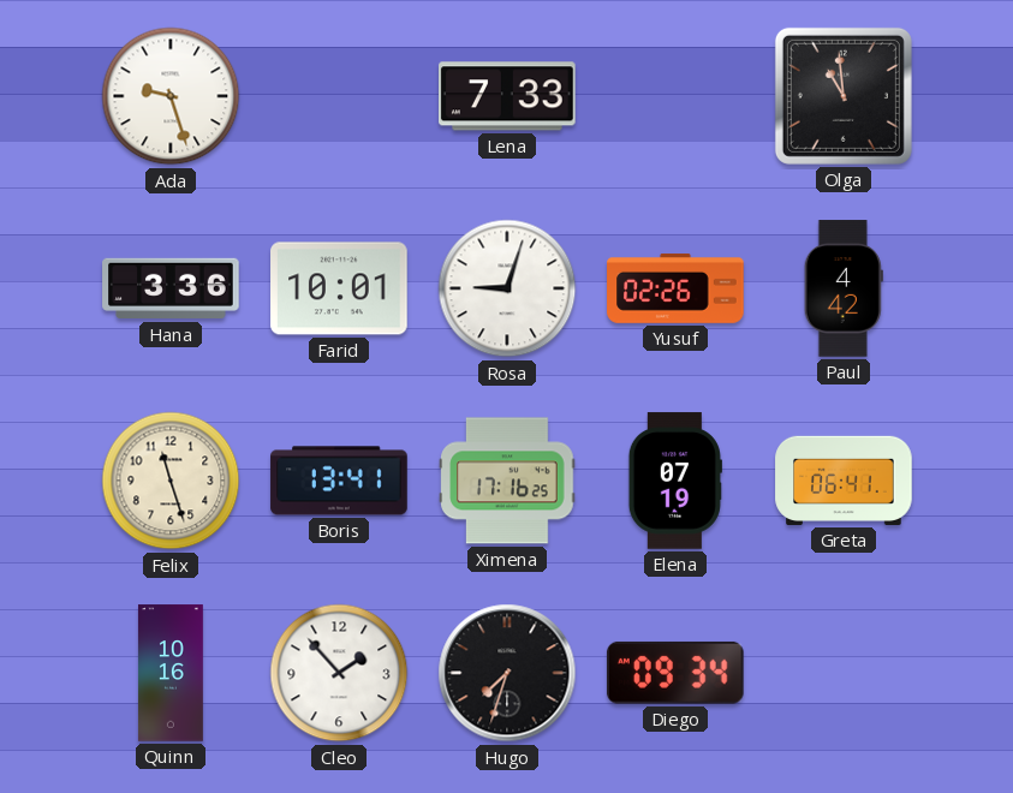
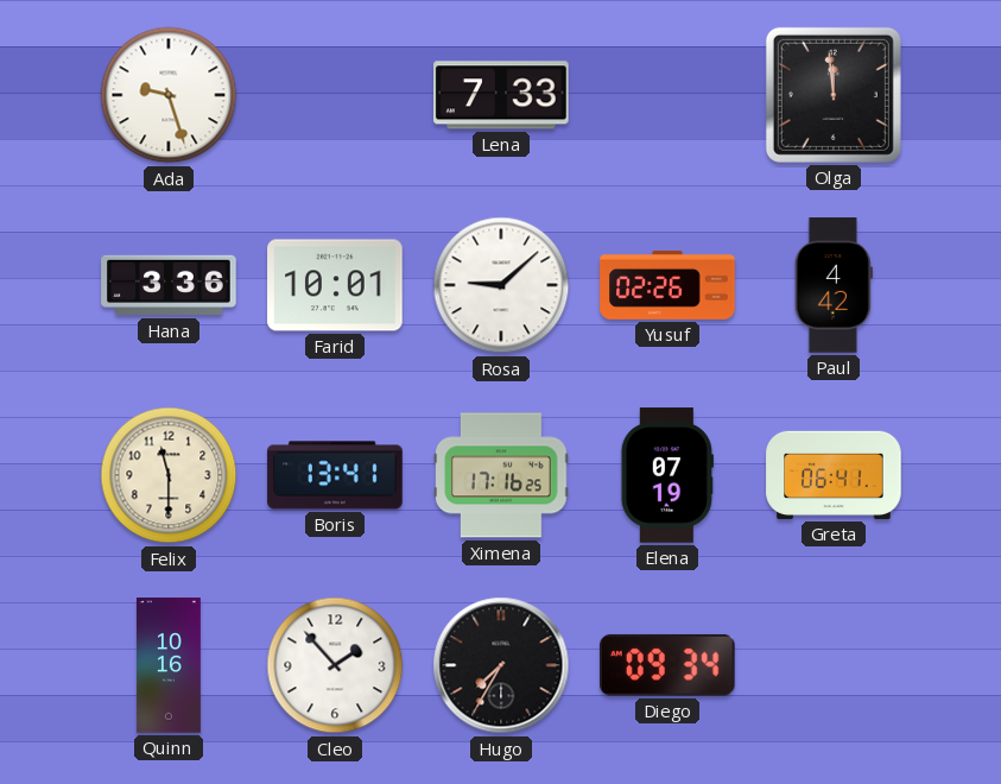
Olga: 10:59 -> 11:59
Rosa: 9:03 -> 9:08
Felix: 11:27 -> 11:30
Hugo: 7:33 -> 7:35
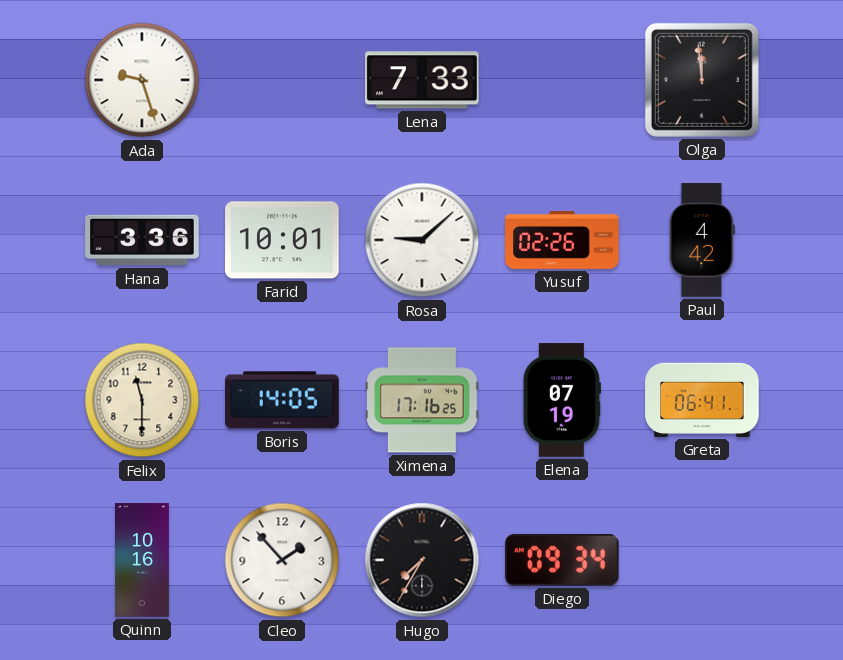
Boris: 13:41 -> 14:05
